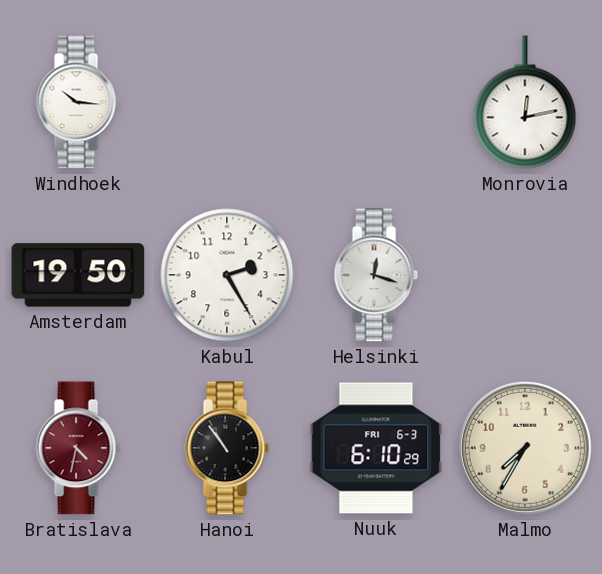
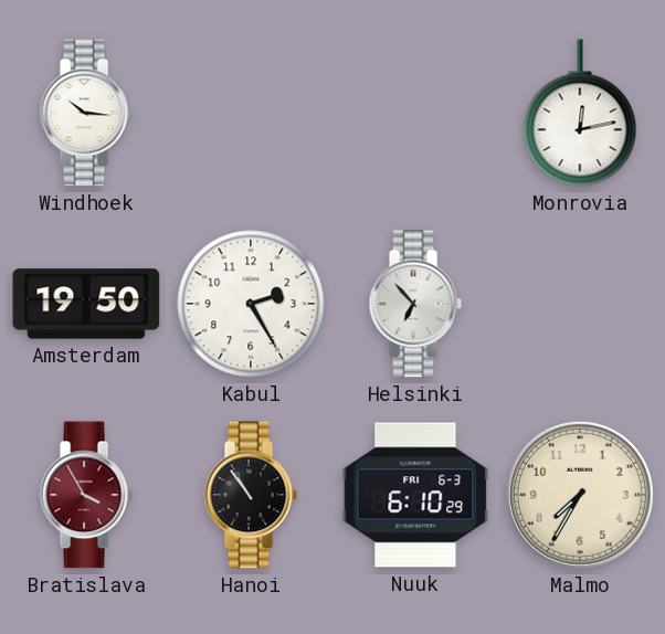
Helsinki: 12:18 -> 6:53
Bratislava: 4:32 -> 3:55
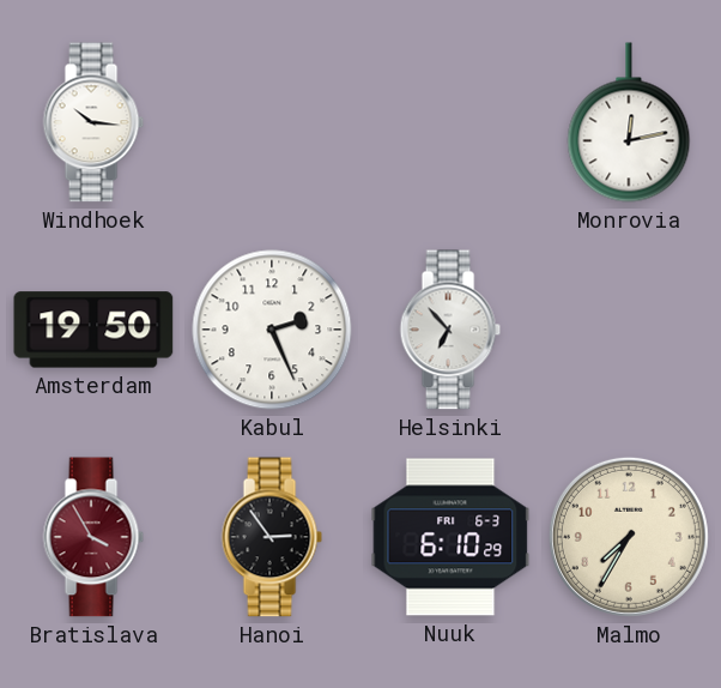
Kabul: 2:25 -> 2:26
Hanoi: 10:54 -> 2:54
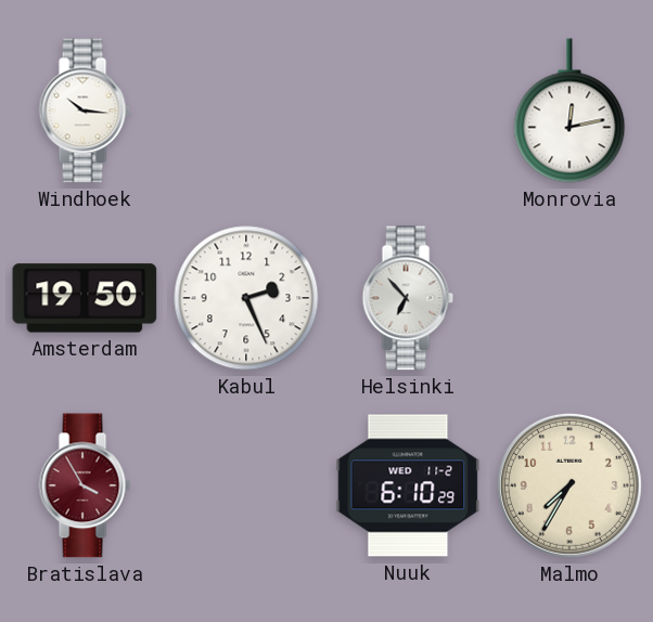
Hanoi: 2:54 -> none
Nuuk date: FRI 6-3 -> WED 11-2
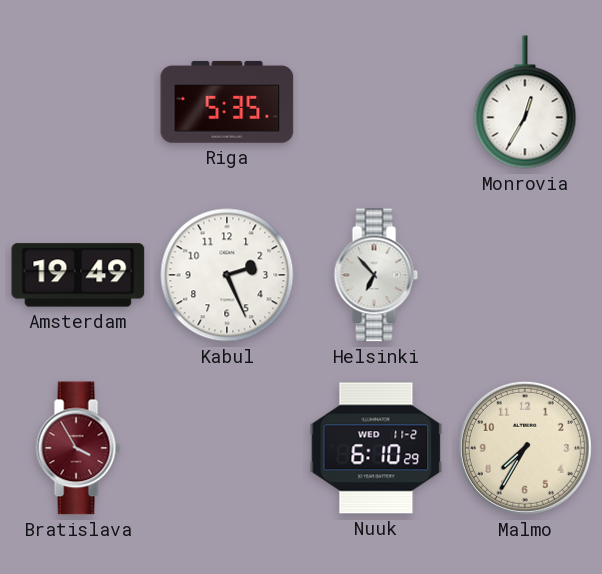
Windhoek: 10:16 -> none
Riga: none -> 5:35
Monrovia: 12:13 -> 12:35
Amsterdam: 19:50 -> 19:49
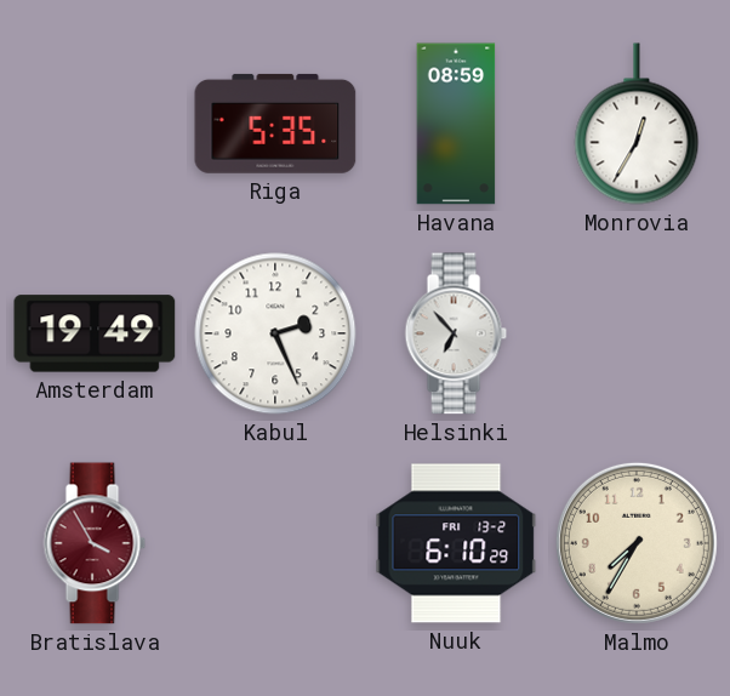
Havana: none -> 08:59
Nuuk date: WED 11-2 -> FRI 13-2
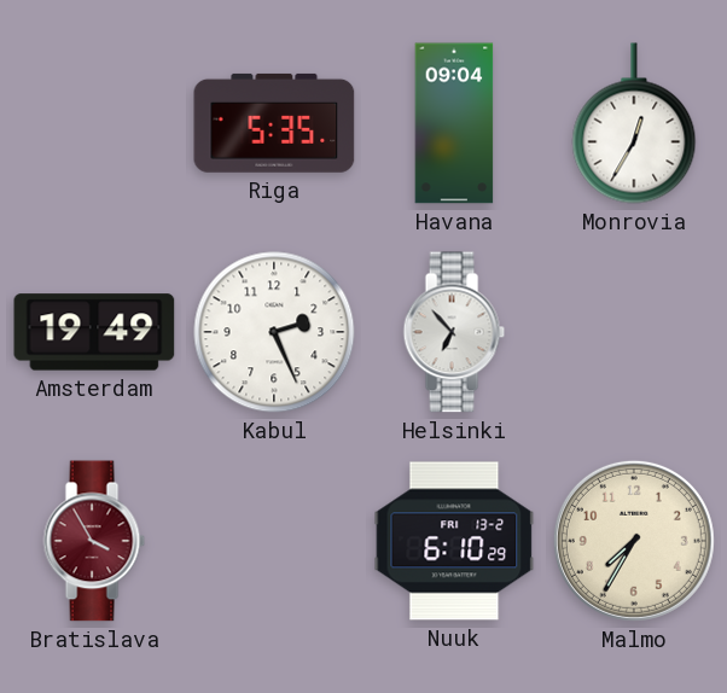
Havana: 08:59 -> 09:04
